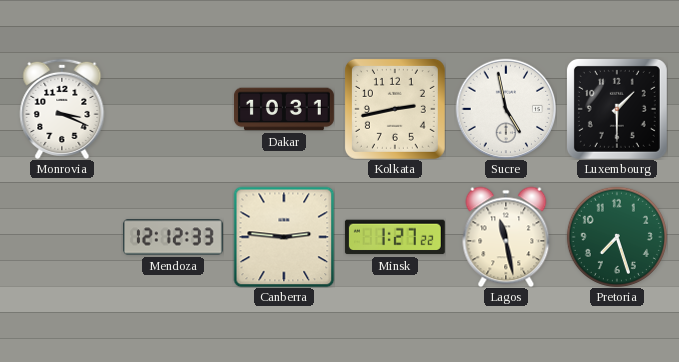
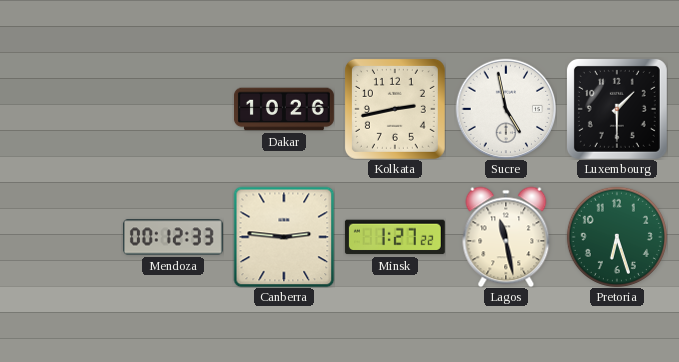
Monrovia: 3:19 -> none
Dakar: 10:31 -> 10:26
Mendoza: 12:12 -> 00:12
Pretoria: 7:27 -> 6:27
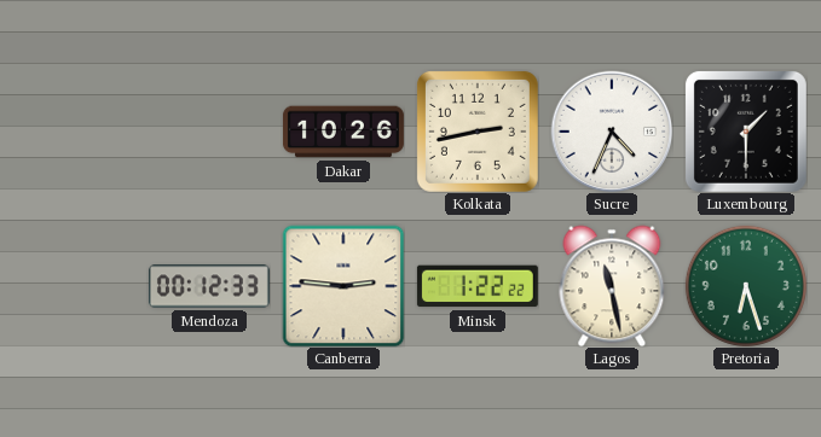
Sucre: 4:58 -> 4:34
Minsk: 1:27 -> 1:22
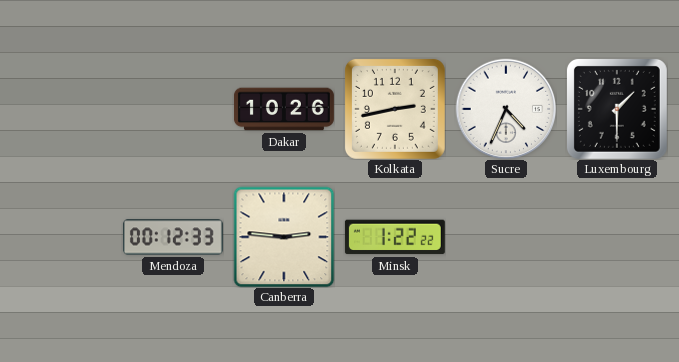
Lagos: 11:28 -> none
Pretoria: 6:27 -> none
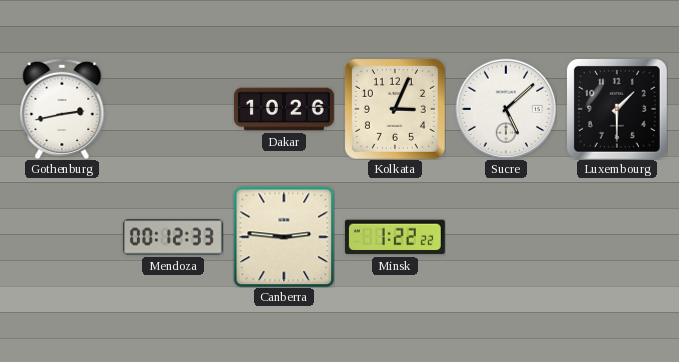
Gothenburg: none -> 2:43
Kolkata: 2:43 -> 3:04
Sucre: 4:34 -> 5:08
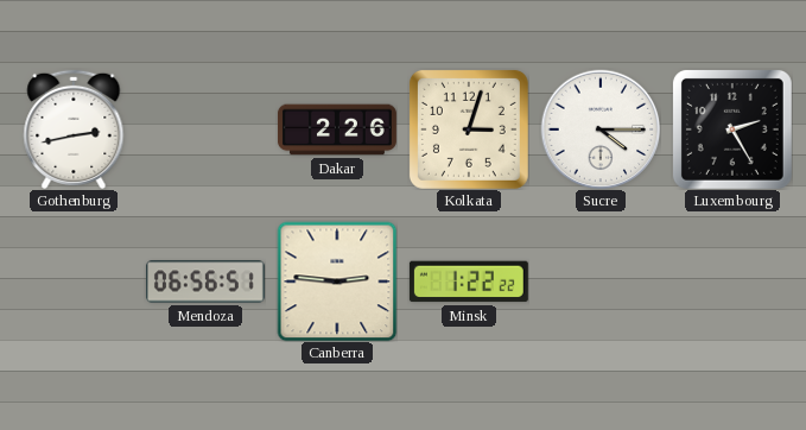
Dakar: 10:26 -> 2:26
Kolkata: 3:04 -> 3:03
Sucre: 5:08 -> 4:15
Luxembourg: 1:30 -> 2:25
Mendoza: 00:12 -> 06:56
